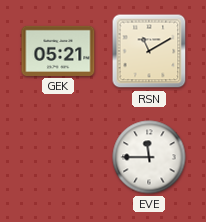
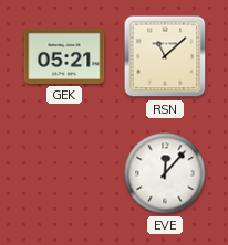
RSN: 11:10 -> 11:08
EVE: 11:45 -> 12:07
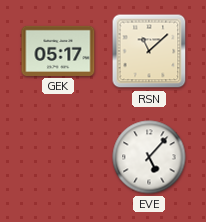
GEK: 05:21 -> 05:17
EVE: 12:07 -> 5:07
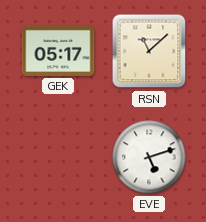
EVE: 5:07 -> 5:12
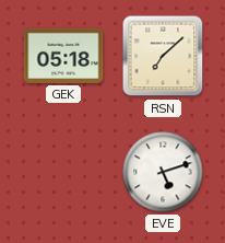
GEK: 05:17 -> 05:18
RSN: 11:08 -> 7:08
